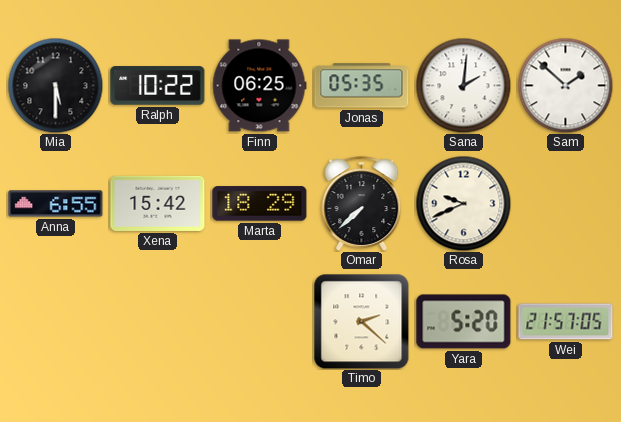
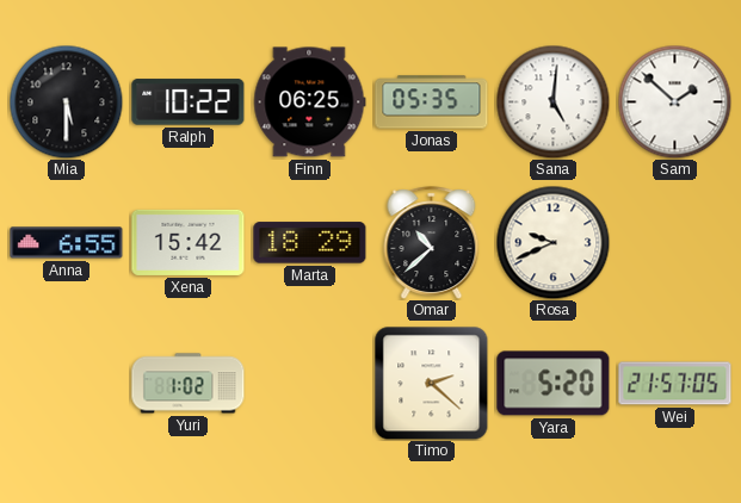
Sana: 2:01 -> 5:01
Omar: 7:38 -> 10:38
Yuri: none -> 1:02
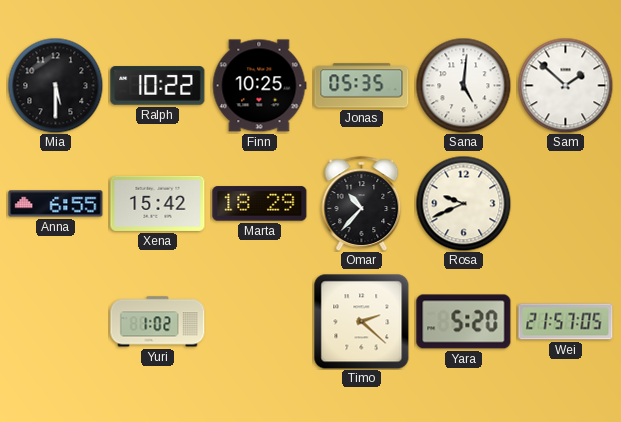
Finn: 06:25 -> 10:25
Omar: 10:38 -> 10:37
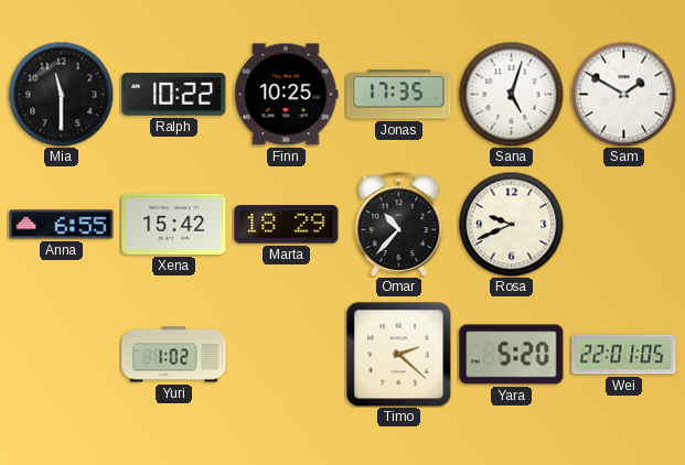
Mia: 5:30 -> 11:30
Jonas: 05:35 -> 17:35
Sana: 5:01 -> 5:03
Sam: 1:52 -> 1:50
Wei: 21:57 -> 22:01
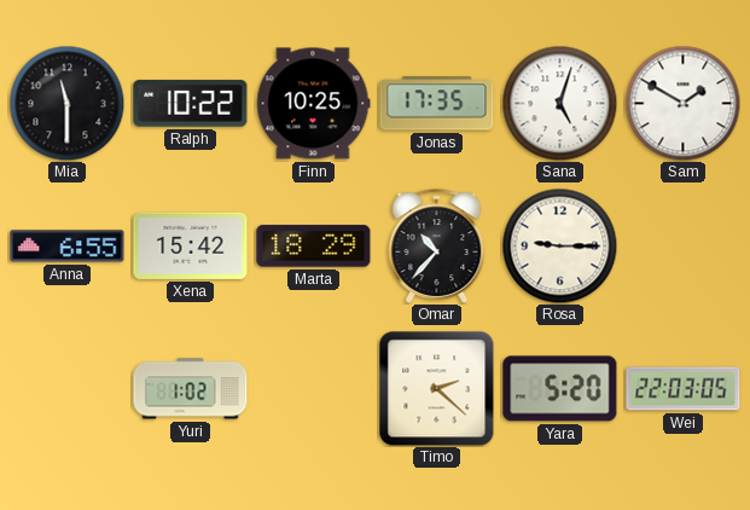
Rosa: 9:41 -> 9:15
Wei: 22:01 -> 22:03
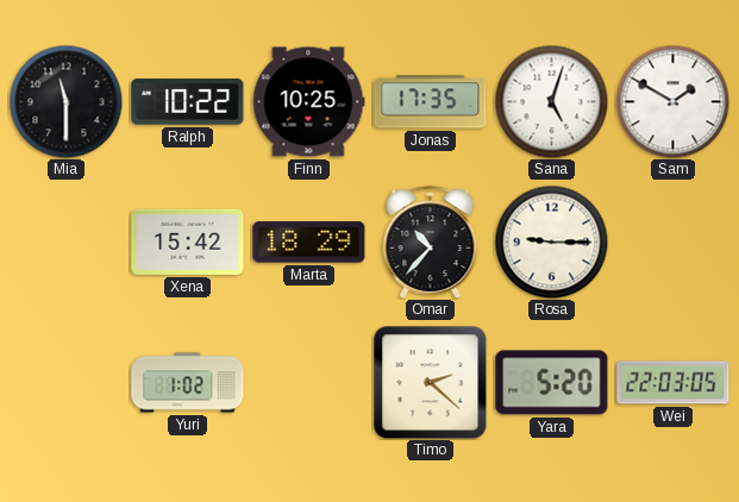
Anna: 6:55 -> none
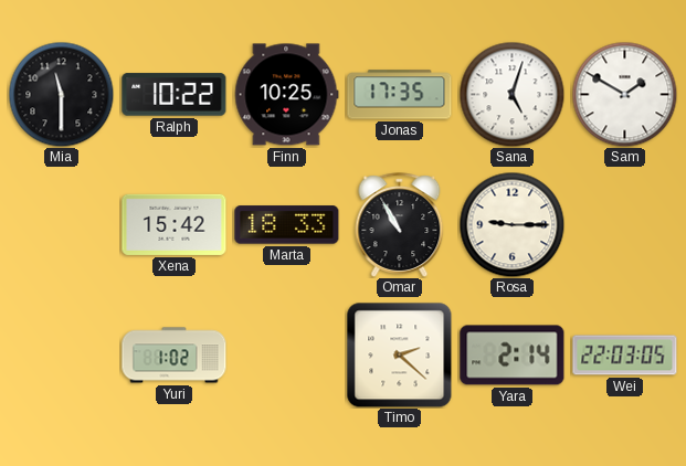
Marta: 18:29 -> 18:33
Omar: 10:37 -> 10:55
Yara: 5:20 -> 2:14
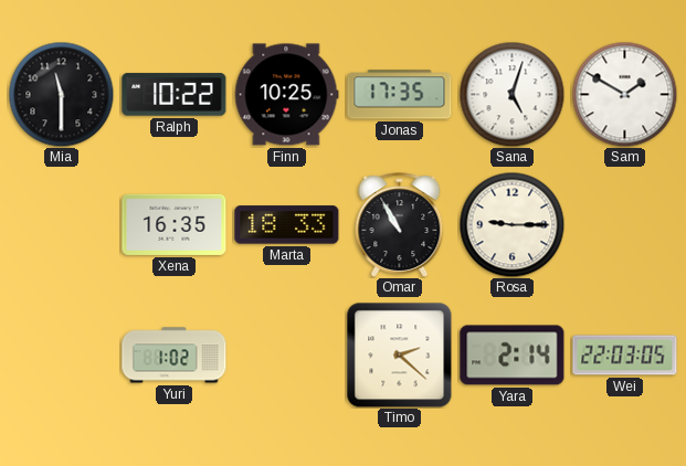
Xena: 15:42 -> 16:35
